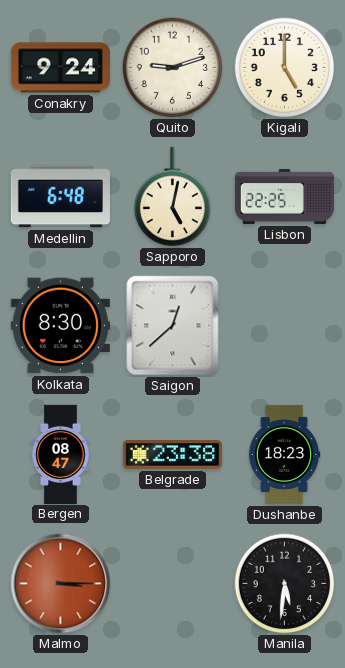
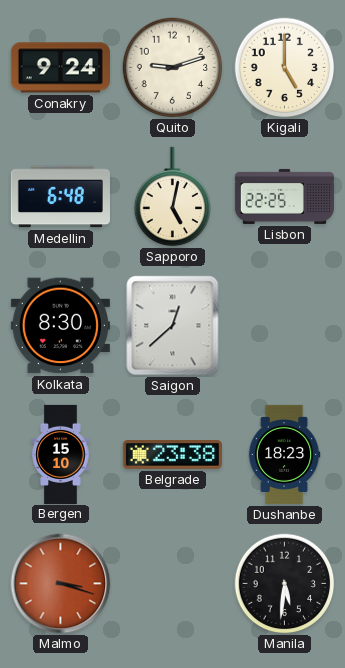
Bergen: 08:47 -> 15:10
Malmo: 3:15 -> 3:18
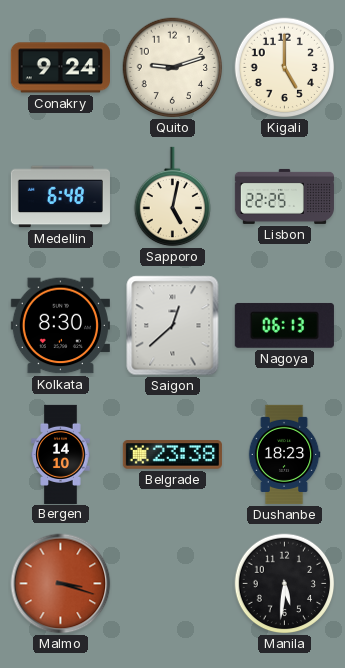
Nagoya: none -> 06:13
Bergen: 15:10 -> 14:10
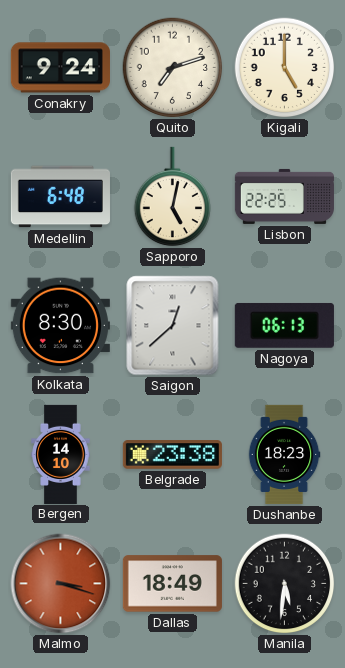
Quito: 9:12 -> 7:12
Dallas: none -> 18:49
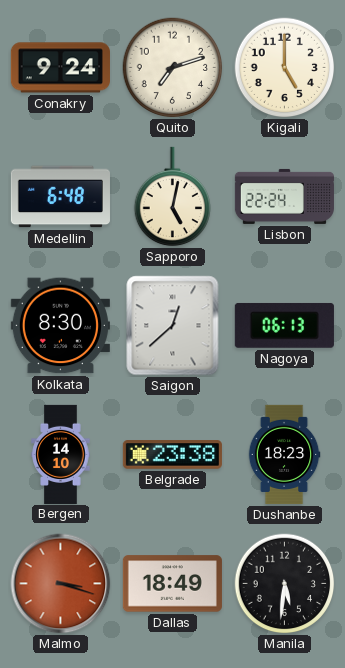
Lisbon: 22:25 -> 22:24
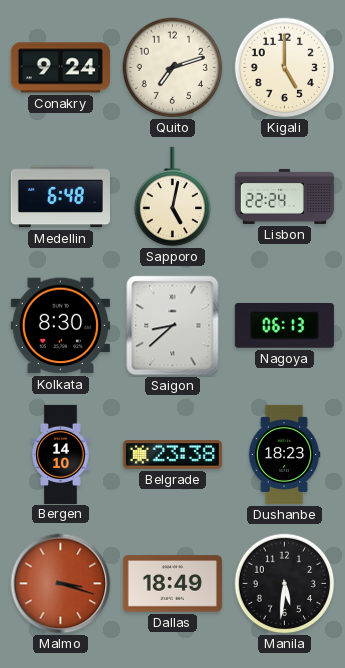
Saigon: 12:38 -> 8:38
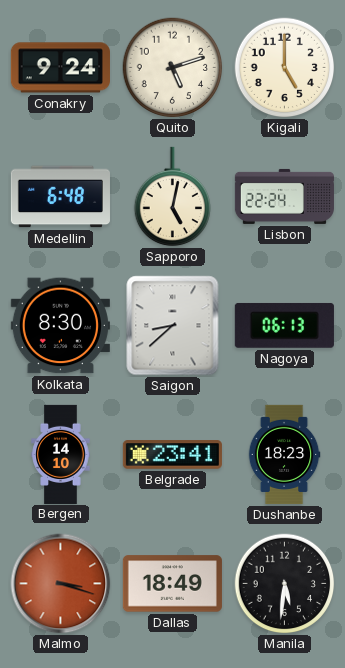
Quito: 7:12 -> 5:12
Belgrade: 23:38 -> 23:41
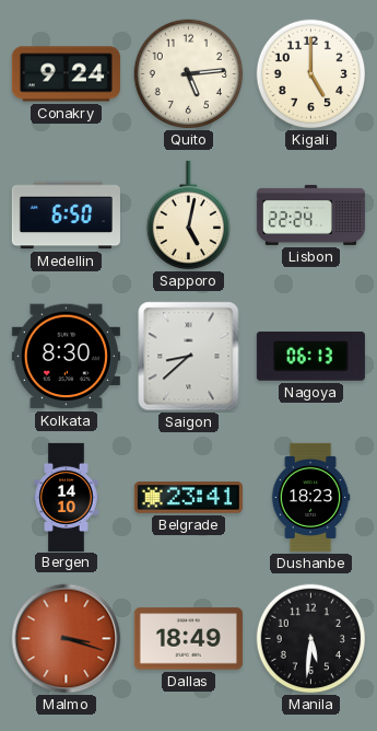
Quito: 5:12 -> 5:14
Medellin: 6:48 -> 6:50
